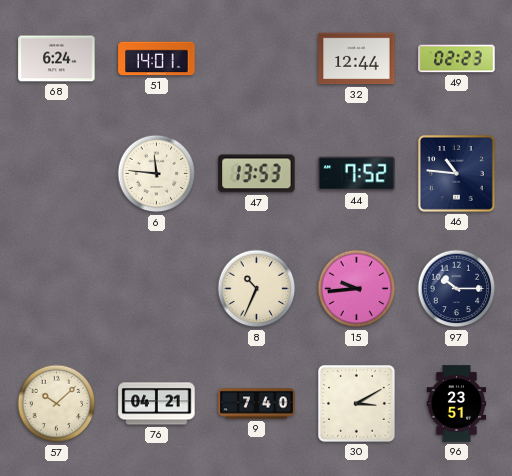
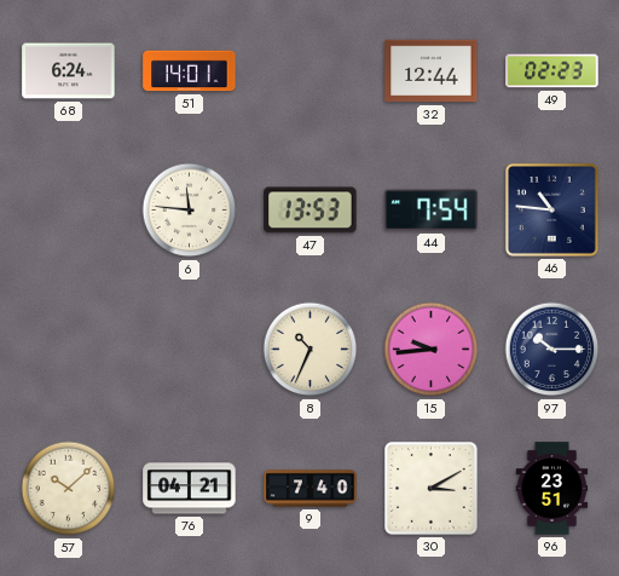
44: 7:52 -> 7:54
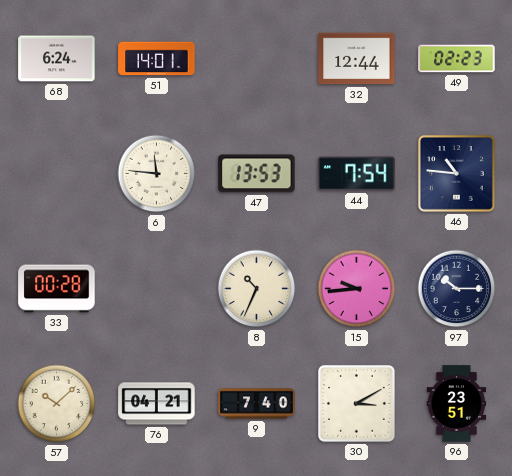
33: none -> 00:28
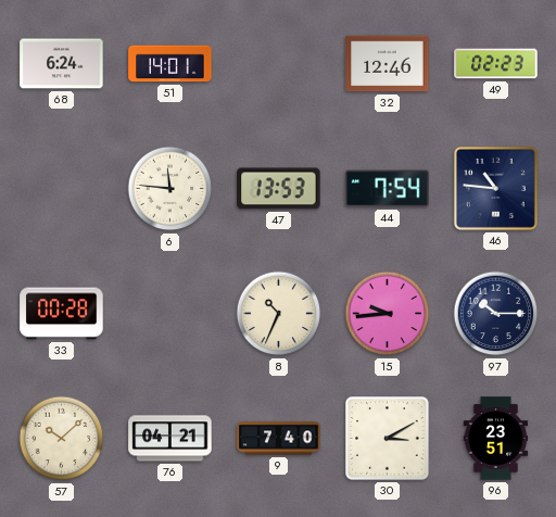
32: 12:44 -> 12:46
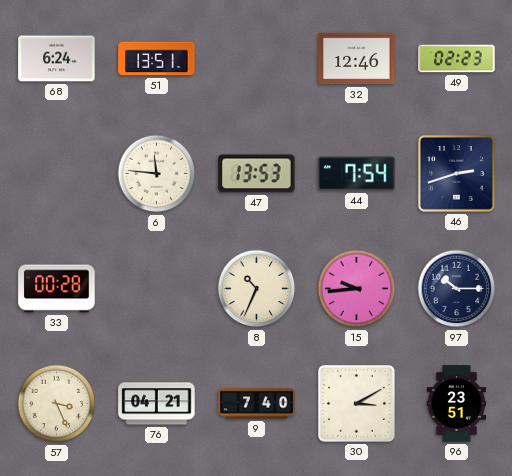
51: 14:01 -> 13:51
46: 10:46 -> 2:42
57: 10:08 -> 3:26
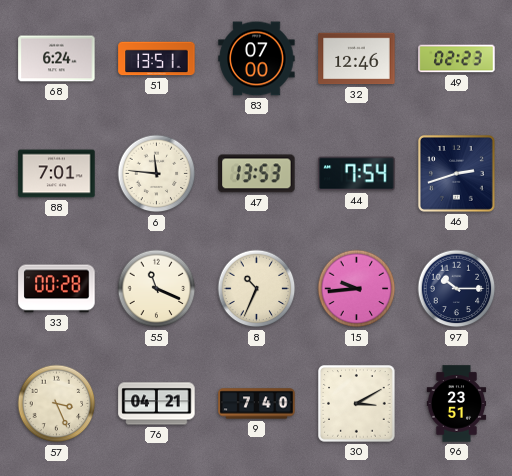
83: none -> 07:00
88: none -> 7:01
55: none -> 11:19
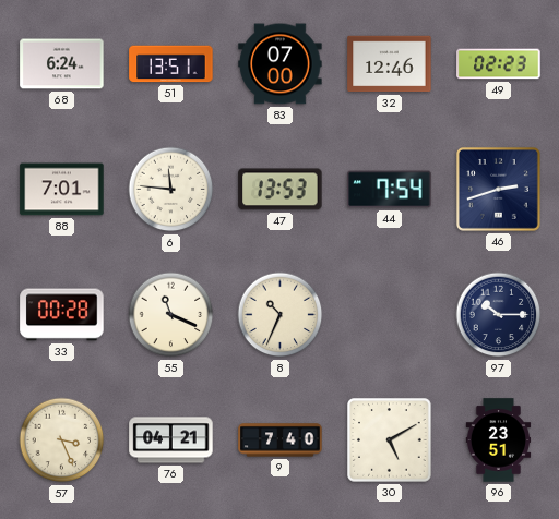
15: 9:44 -> none
30: 3:10 -> 5:10
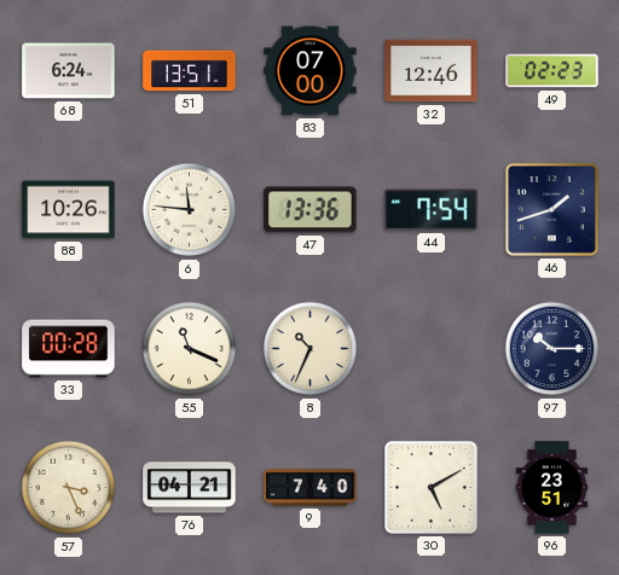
88: 7:01 -> 10:26
47: 13:53 -> 13:36
46: 2:42 -> 1:42
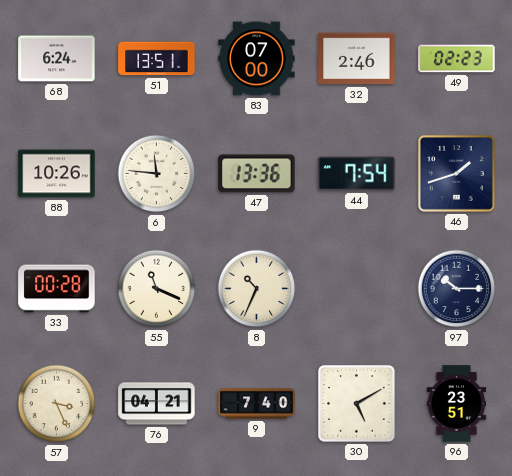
32: 12:46 -> 2:46
